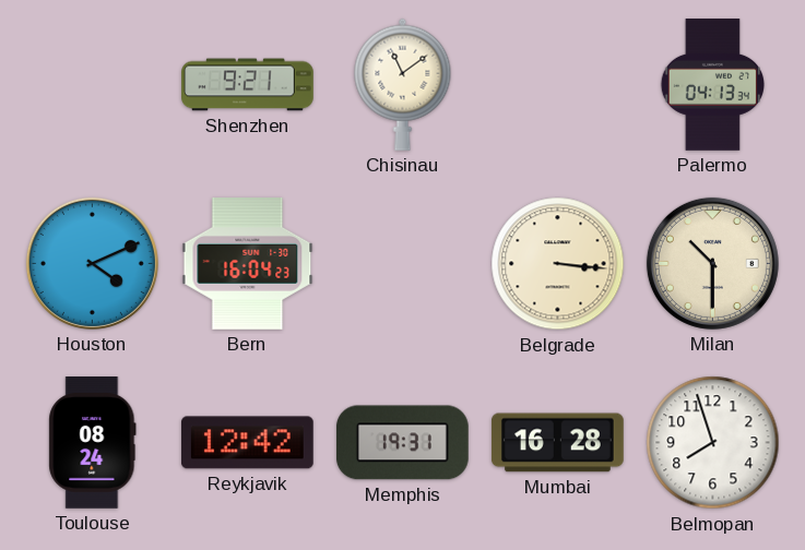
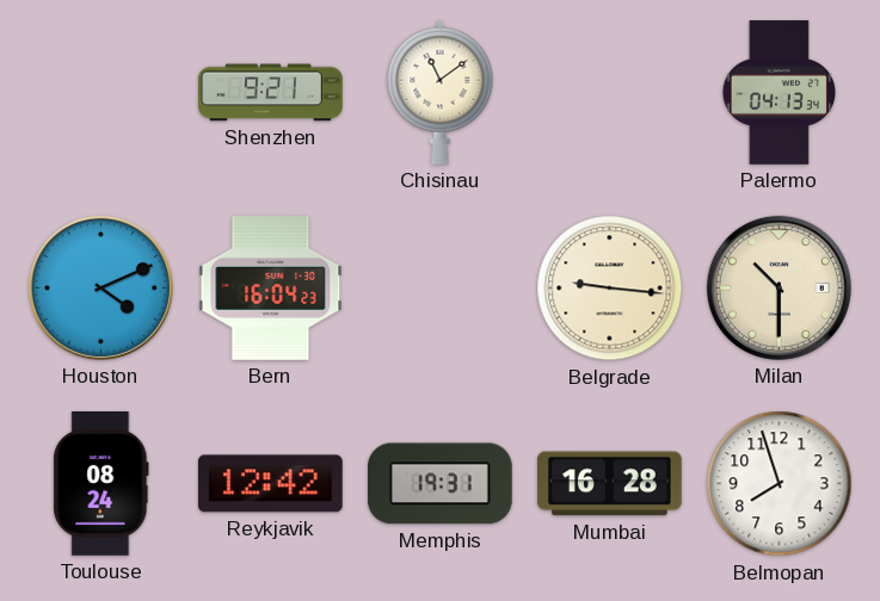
Belgrade: 3:16 -> 9:16
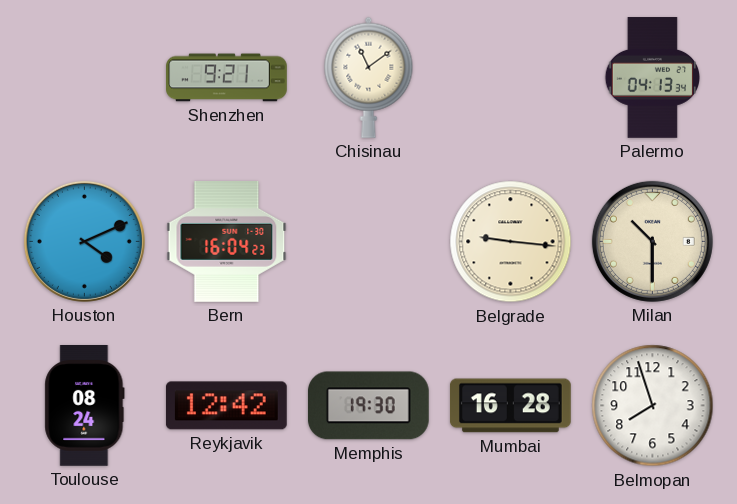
Memphis: 19:31 -> 19:30
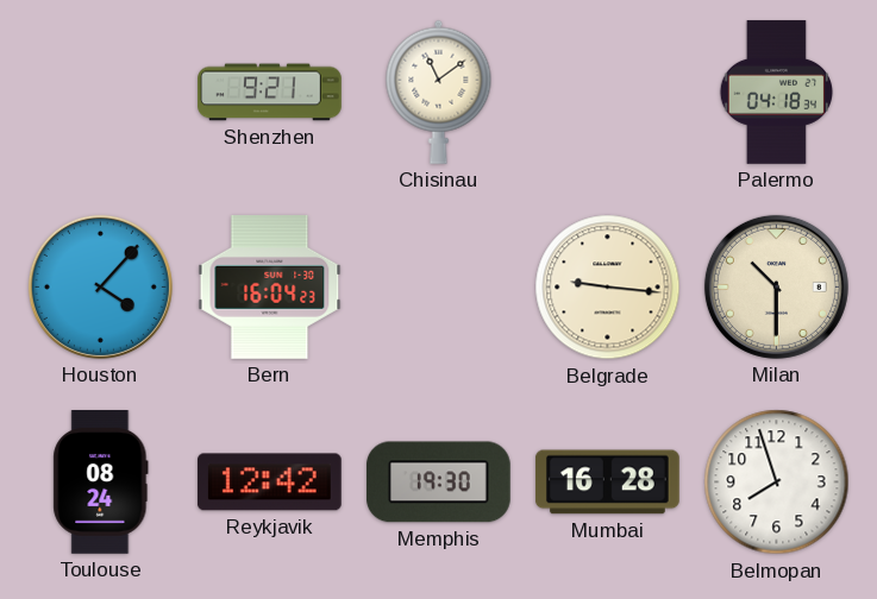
Palermo: 04:13 -> 04:18
Houston: 4:11 -> 4:07
